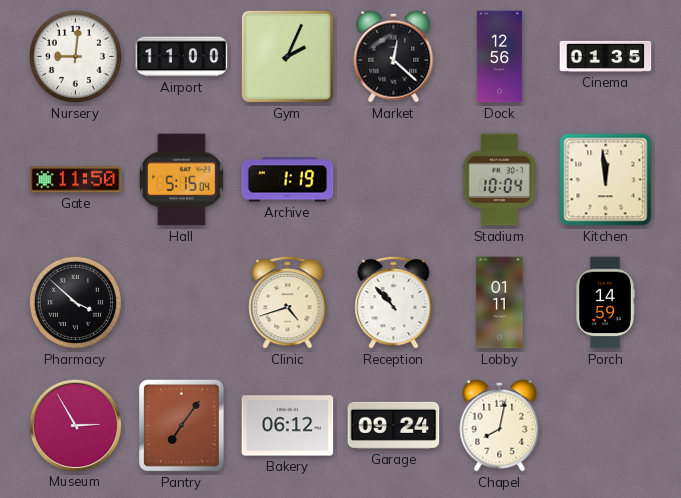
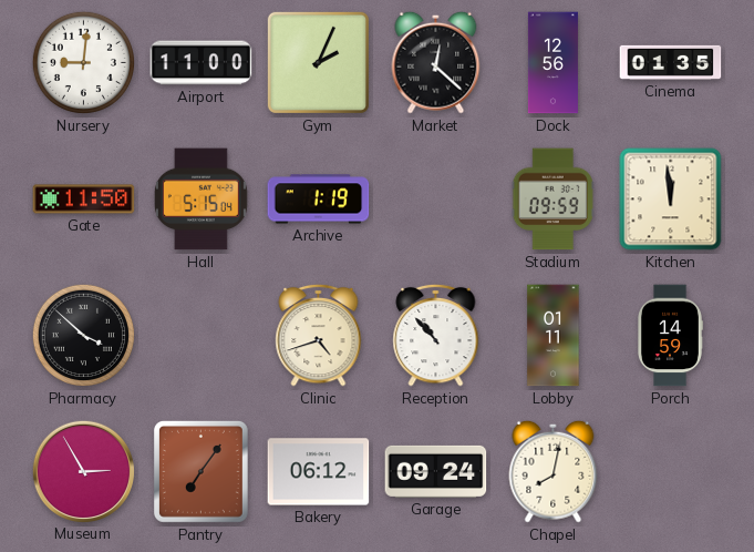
Stadium: 10:04 -> 09:59
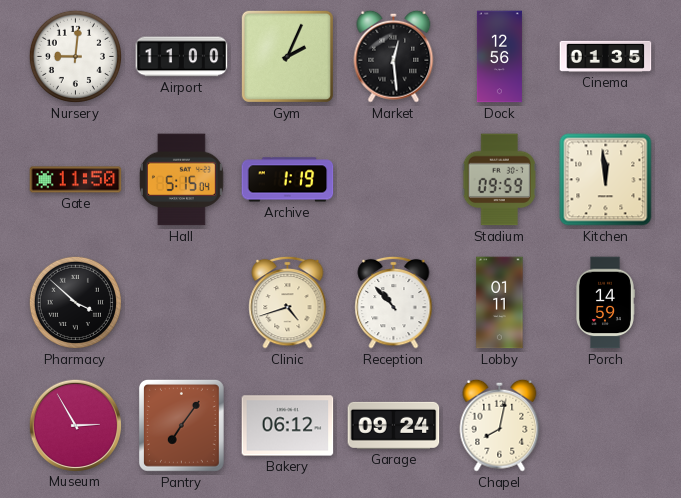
Market: 12:22 -> 12:29
